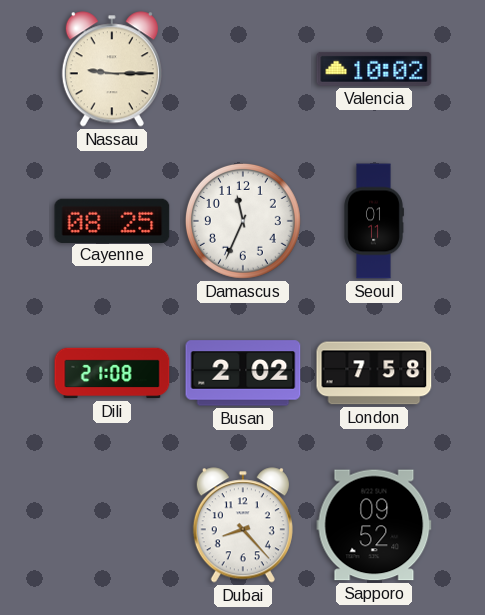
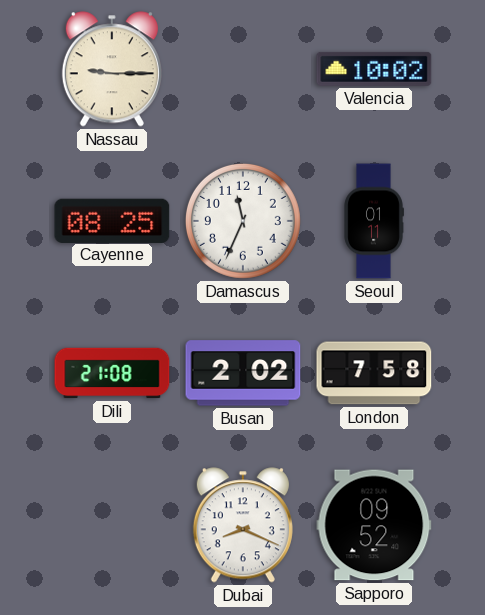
Dubai: 8:23 -> 8:19
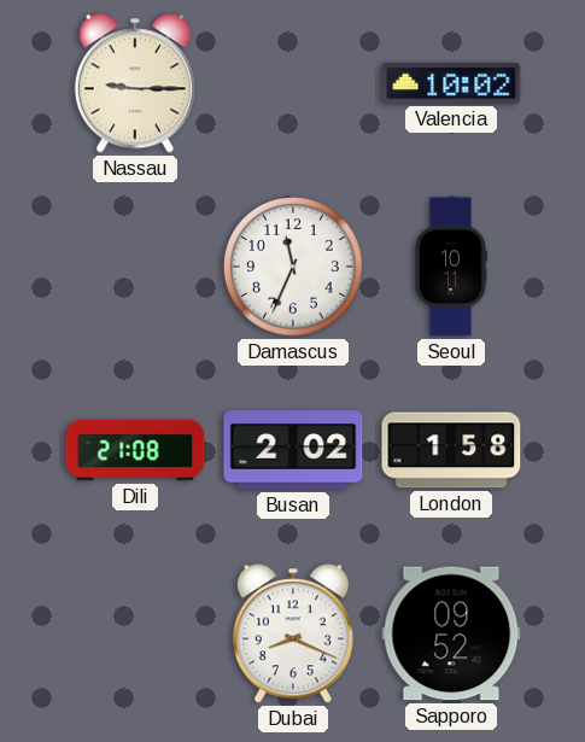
Cayenne: 08:25 -> none
Seoul: 01:11 -> 10:11
London: 7:58 -> 1:58
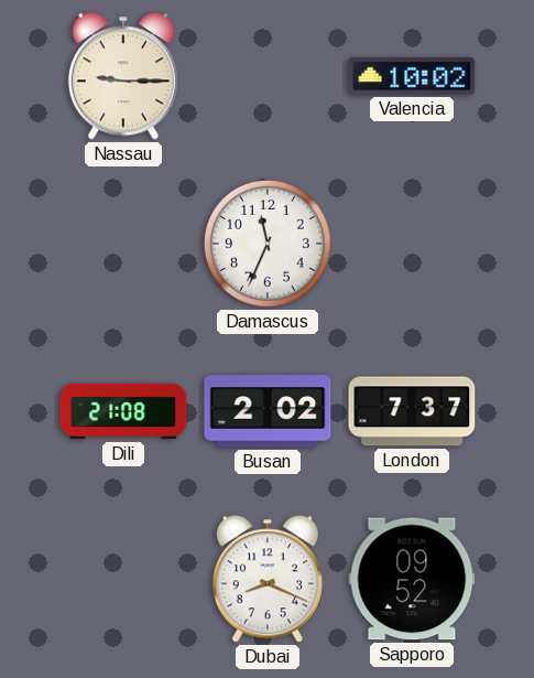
Seoul: 10:11 -> none
London: 1:58 -> 7:37
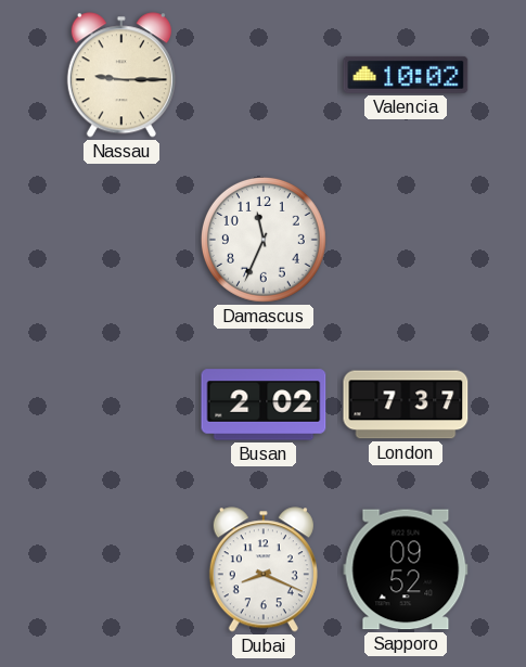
Dili: 21:08 -> none
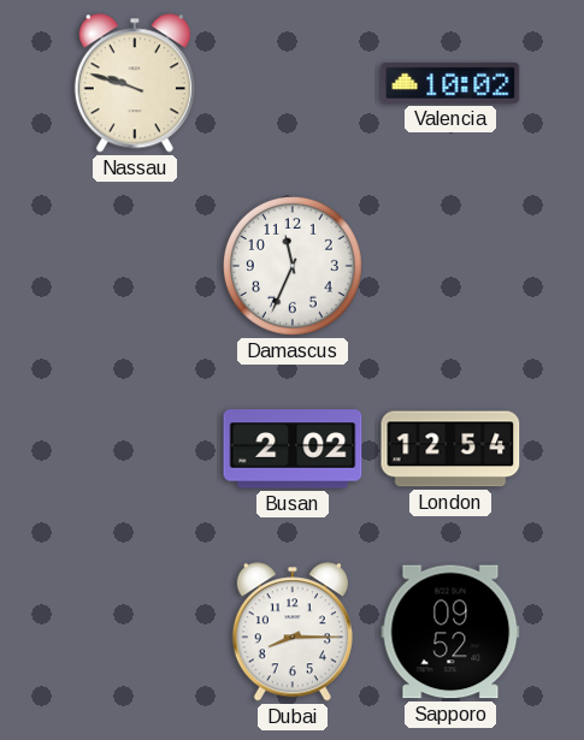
Nassau: 9:15 -> 9:48
London: 7:37 -> 12:54
Dubai: 8:19 -> 8:15
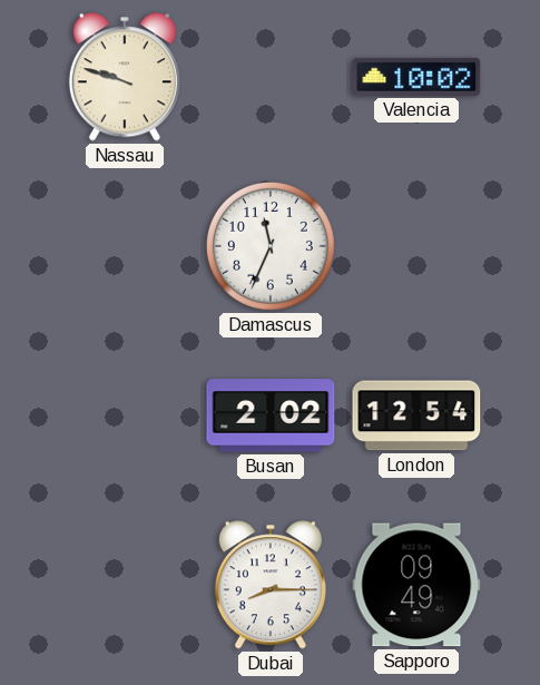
Sapporo: 09:52 -> 09:49
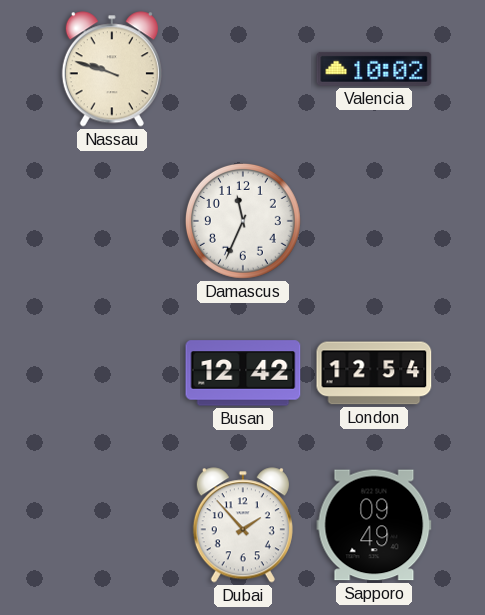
Busan: 2:02 -> 12:42
Dubai: 8:15 -> 1:53
